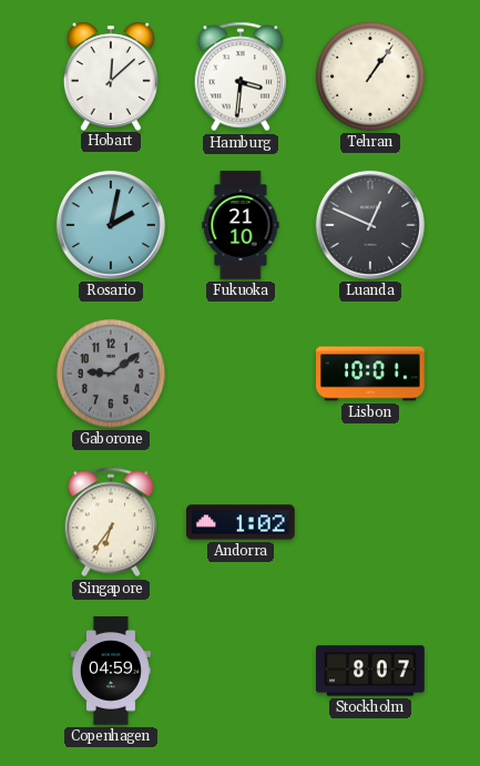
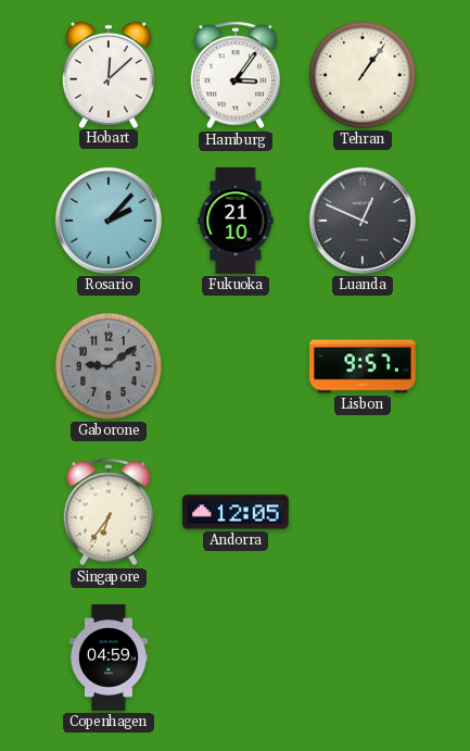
Hamburg: 3:31 -> 3:06
Rosario: 2:02 -> 2:07
Lisbon: 10:01 -> 9:57
Andorra: 1:02 -> 12:05
Stockholm: 8:07 -> none
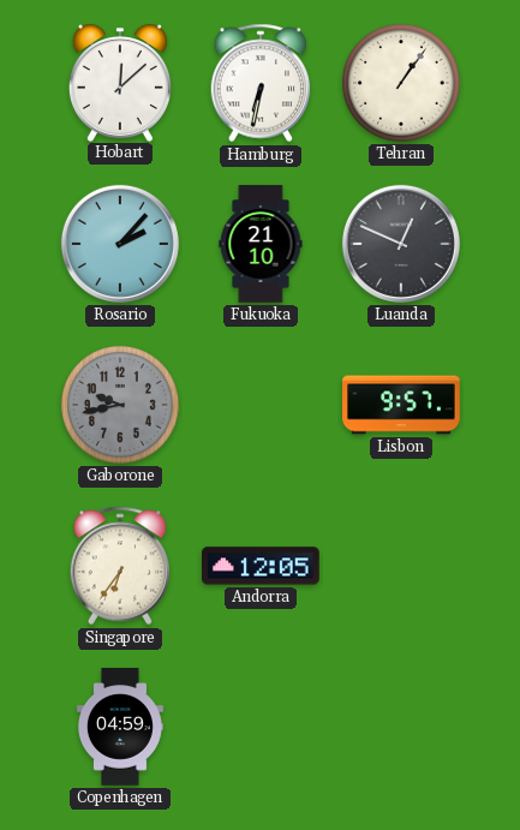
Hamburg: 3:06 -> 6:32
Gaborone: 9:09 -> 9:43
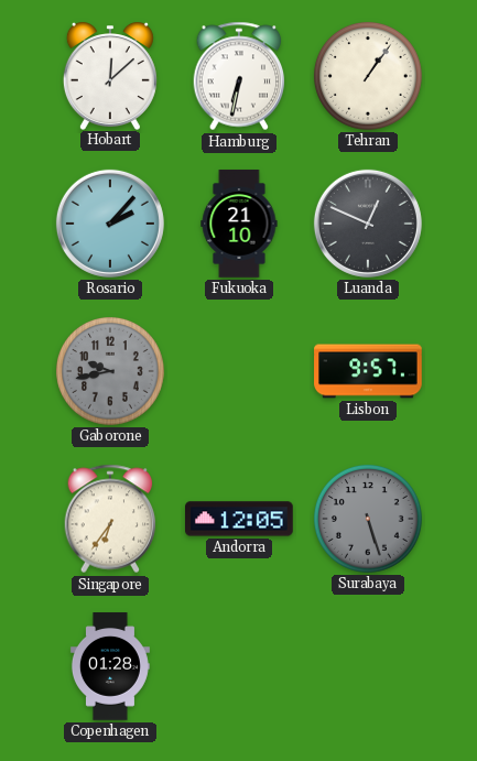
Surabaya: none -> 5:27
Copenhagen: 04:59 -> 01:28
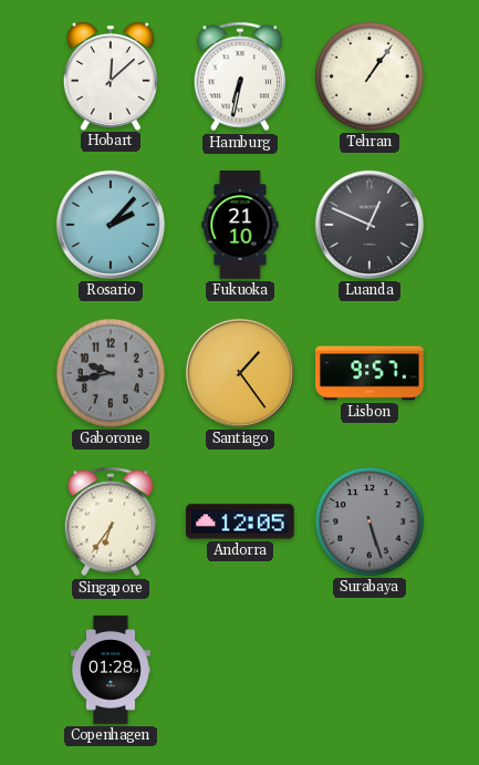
Santiago: none -> 1:24
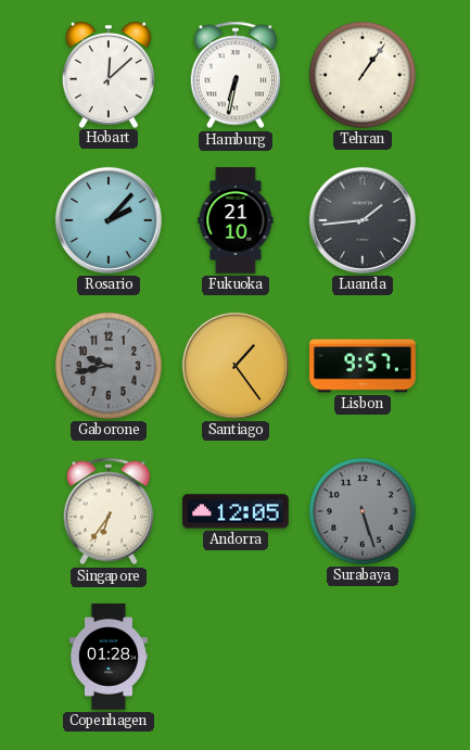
Luanda: 12:49 -> 1:44
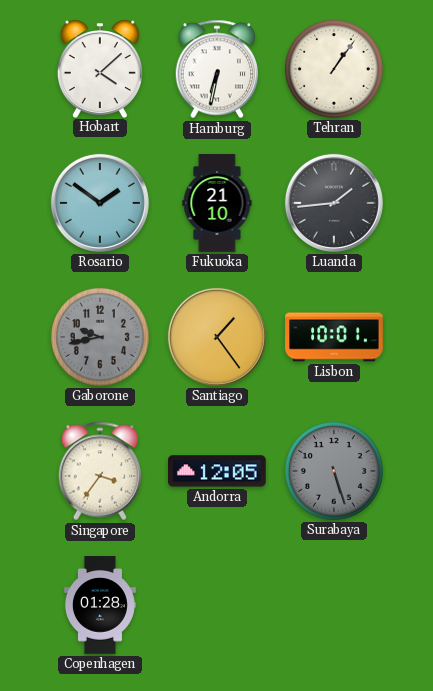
Hobart: 12:08 -> 4:08
Rosario: 2:07 -> 1:51
Lisbon: 9:57 -> 10:01
Singapore: 6:36 -> 3:36
